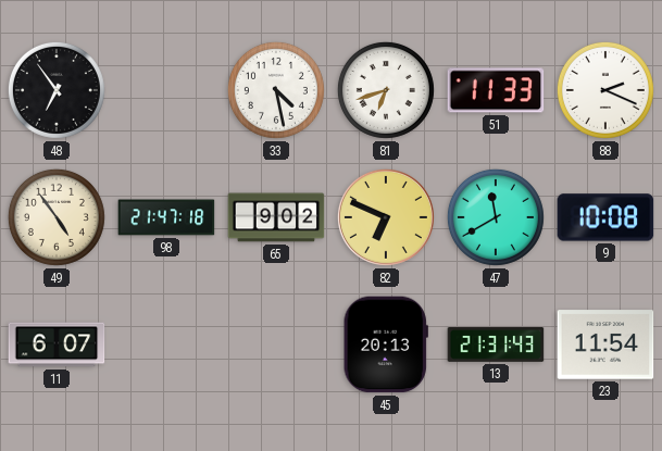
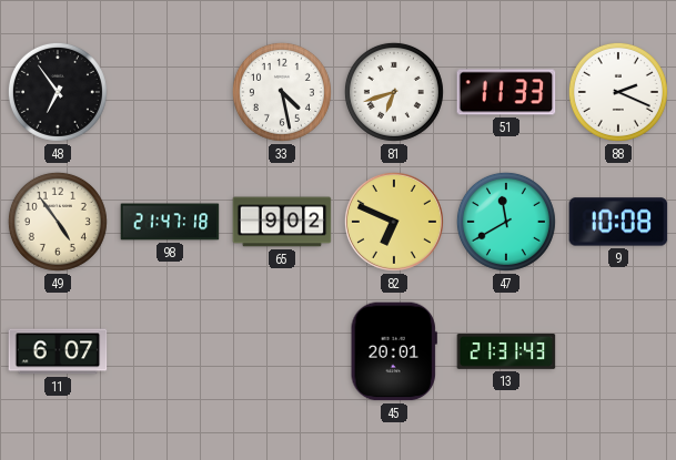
45: 20:13 -> 20:01
23: 11:54 -> none
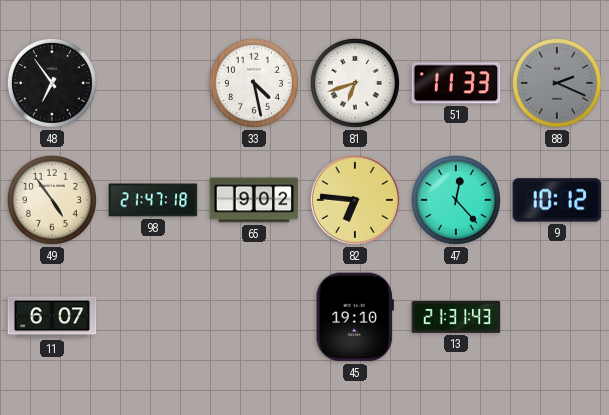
88 dial: white -> grey
82: 6:49 -> 6:46
47: 11:40 -> 12:23
9: 10:08 -> 10:12
45: 20:01 -> 19:10
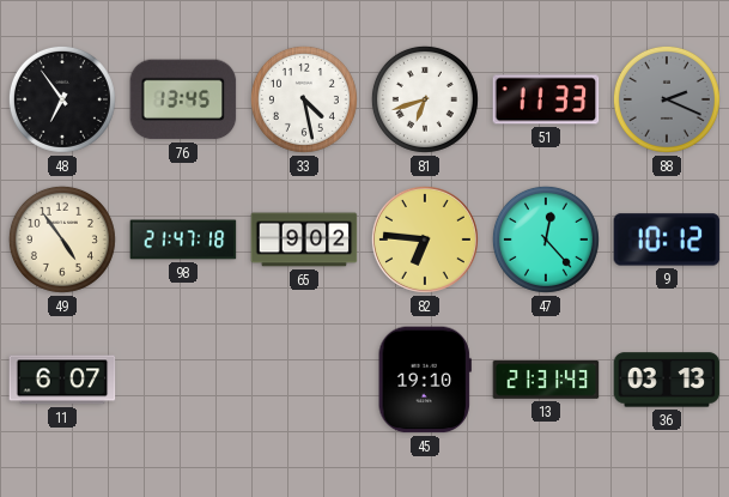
76: none -> 13:45
36: none -> 03:13
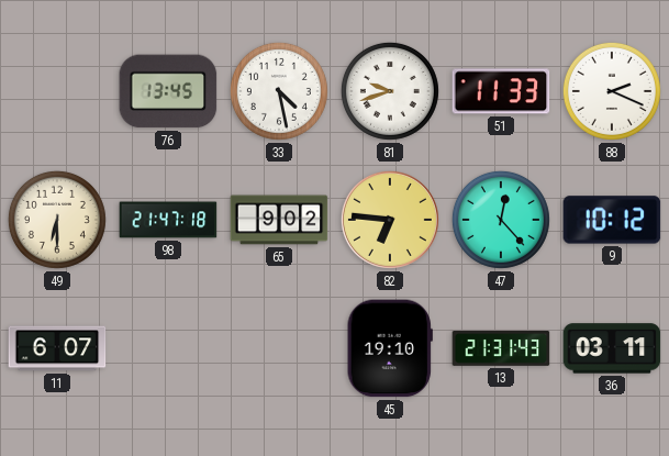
48: 6:54 -> none
81: 6:42 -> 9:42
88 dial: grey -> white
49: 4:54 -> 6:30
36: 03:13 -> 03:11
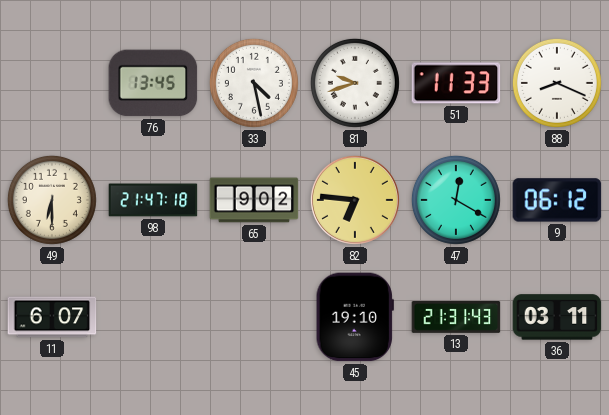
88: 2:19 -> 8:19
47: 12:23 -> 12:20
9: 10:12 -> 06:12
